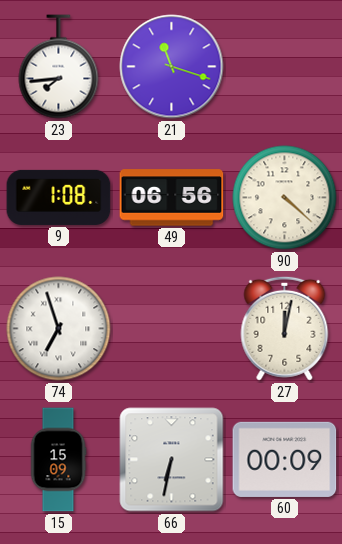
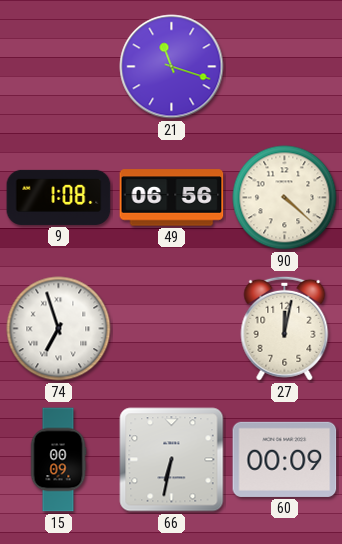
23: 7:44 -> none
15: 15:09 -> 00:09
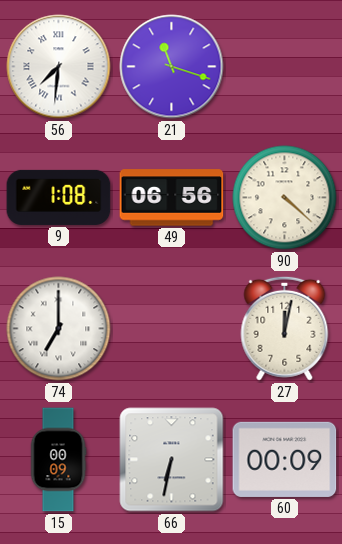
56: none -> 7:31
74: 6:57 -> 7:00
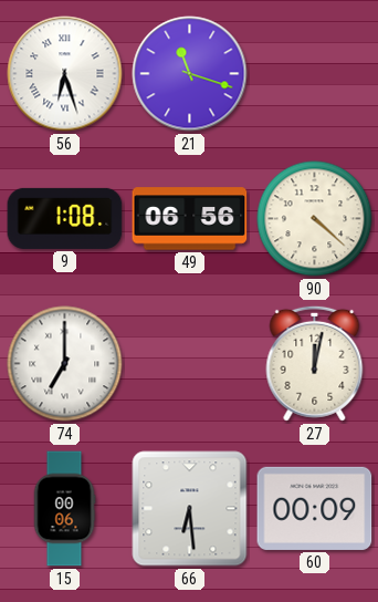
56: 7:31 -> 6:27
15: 00:09 -> 00:06
66: 6:32 -> 6:29
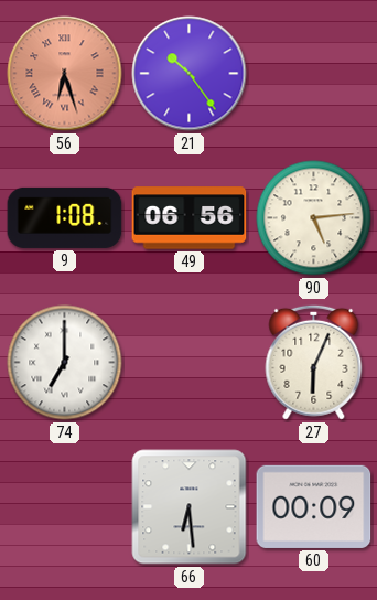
56 dial: white -> salmon
21: 11:18 -> 10:24
90: 4:22 -> 5:14
27: 12:02 -> 6:04
15: 00:06 -> none
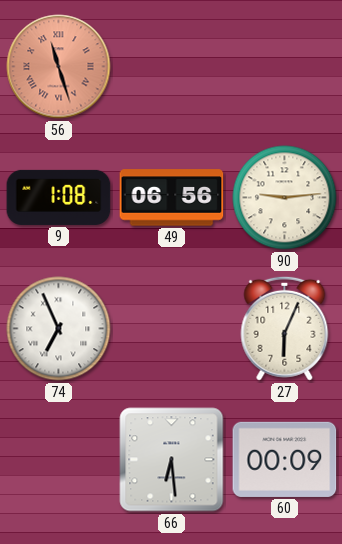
56: 6:27 -> 11:27
21: 10:24 -> none
90: 5:14 -> 9:14
74: 7:00 -> 6:56
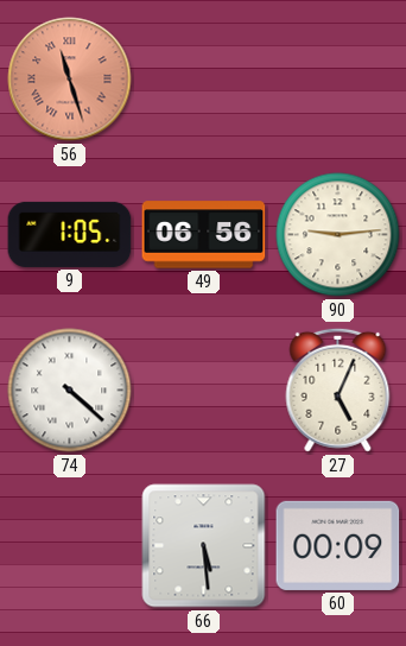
9: 1:08 -> 1:05
74: 6:56 -> 4:22
27: 6:04 -> 5:04
66: 6:29 -> 5:29
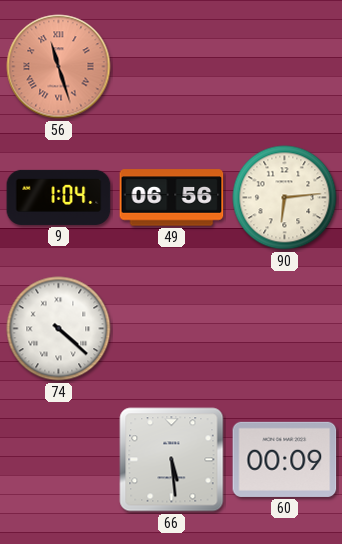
9: 1:05 -> 1:04
90: 9:14 -> 6:14
27: 5:04 -> none
